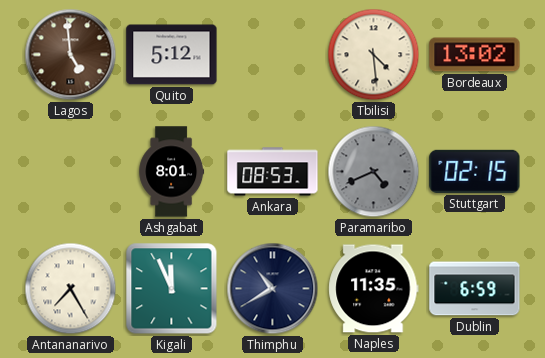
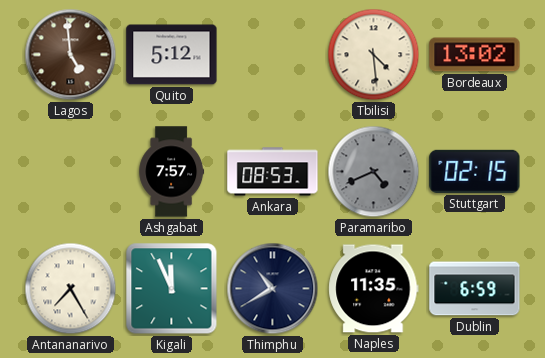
Ashgabat: 8:01 -> 7:57
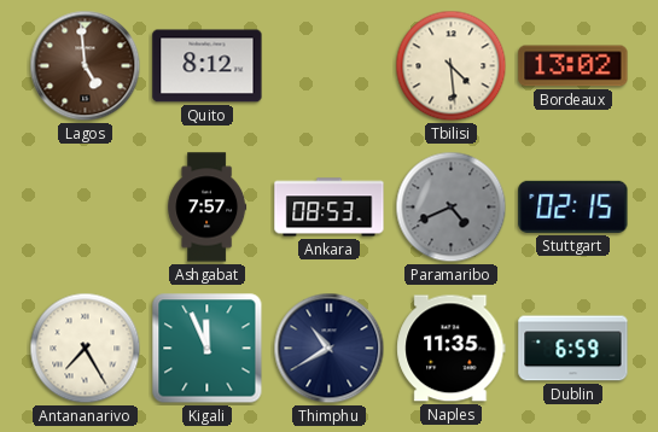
Quito: 5:12 -> 8:12
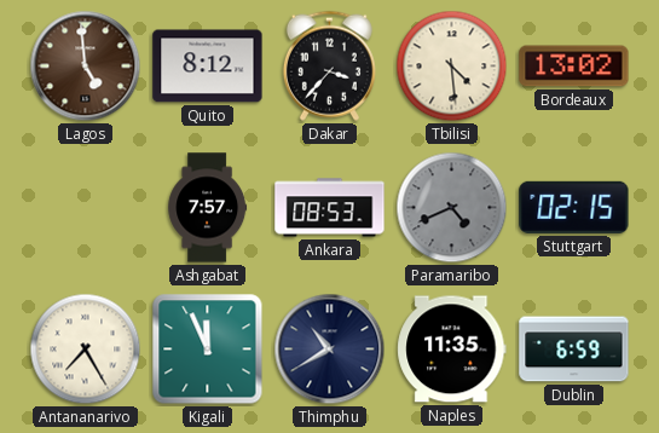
Dakar: none -> 3:37
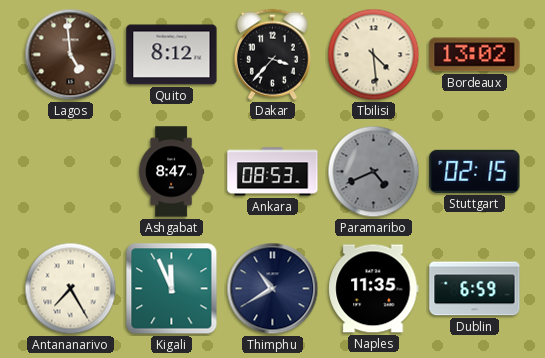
Ashgabat: 7:57 -> 8:47
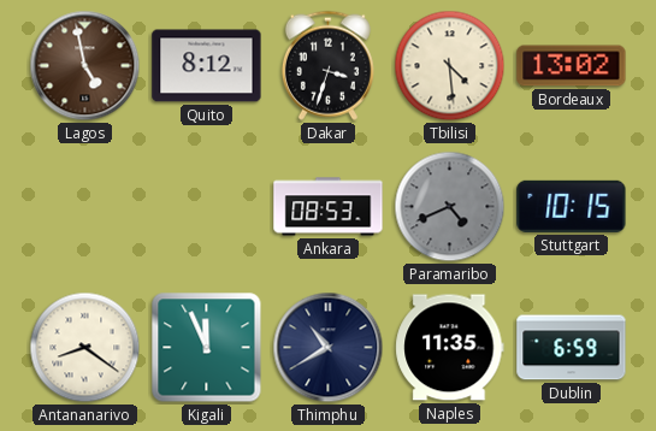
Lagos: 4:59 -> 4:58
Dakar: 3:37 -> 3:33
Ashgabat: 8:47 -> none
Stuttgart: 02:15 -> 10:15
Antananarivo: 7:25 -> 8:21
